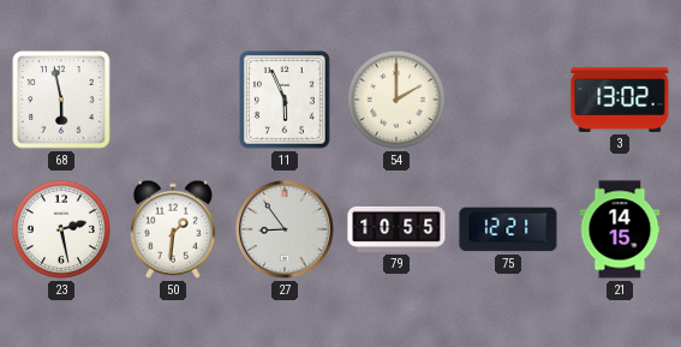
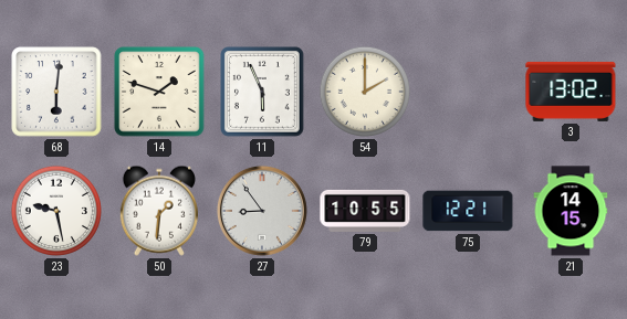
68: 5:58 -> 6:01
14: none -> 1:48
23: 2:28 -> 9:28
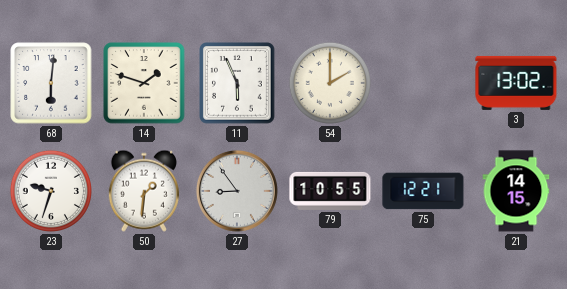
23: 9:28 -> 9:33
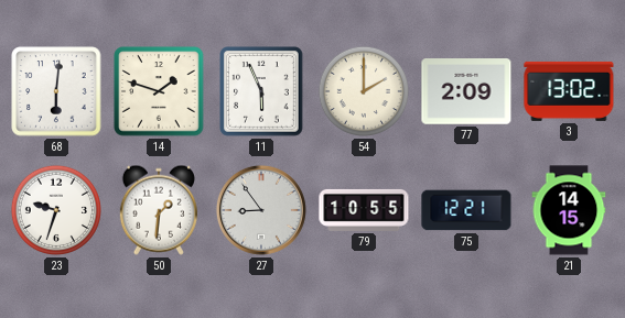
77: none -> 2:09
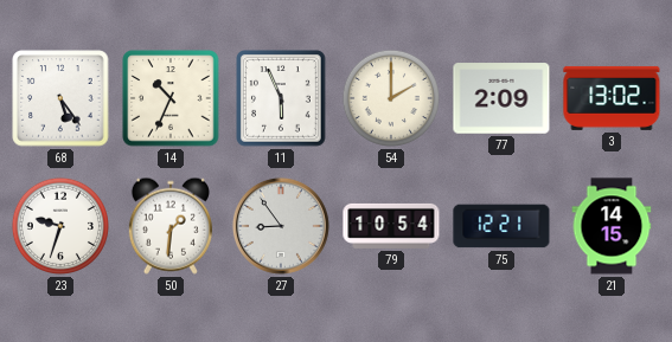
68: 6:01 -> 5:24
14: 1:48 -> 10:34
79: 10:55 -> 10:54
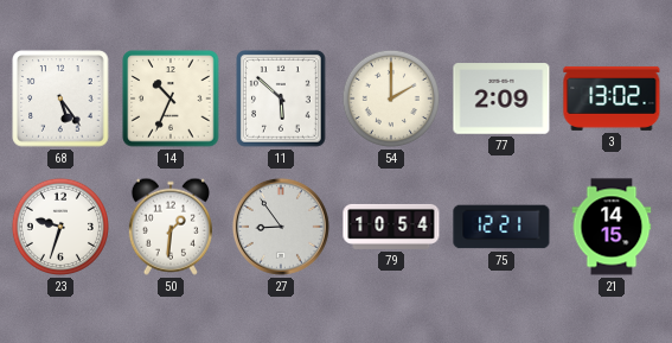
11: 5:56 -> 5:52
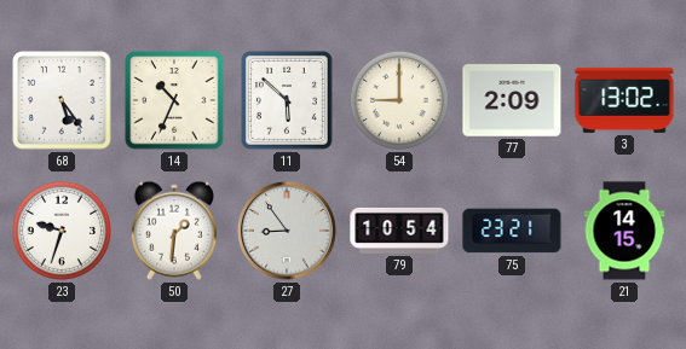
54: 2:00 -> 9:00
75: 12:21 -> 23:21
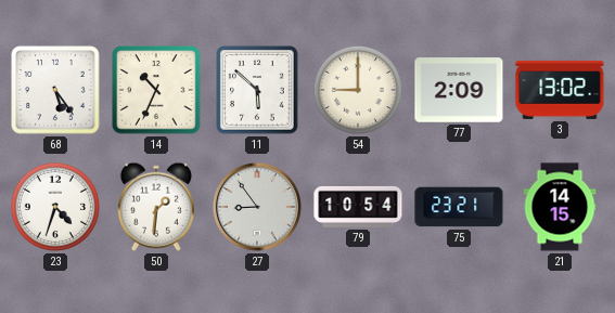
23: 9:33 -> 4:33
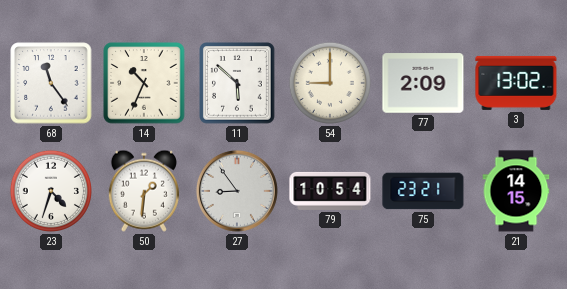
68: 5:24 -> 11:24
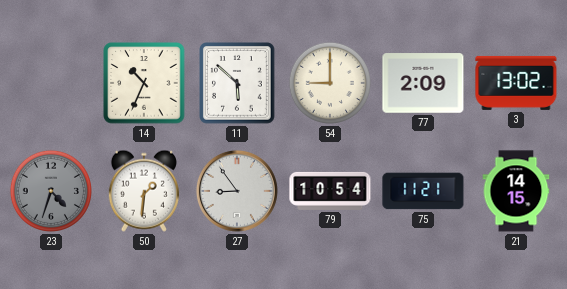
68: 11:24 -> none
23 dial: white -> grey
75: 23:21 -> 11:21
